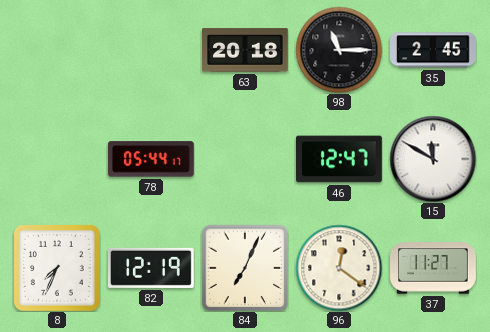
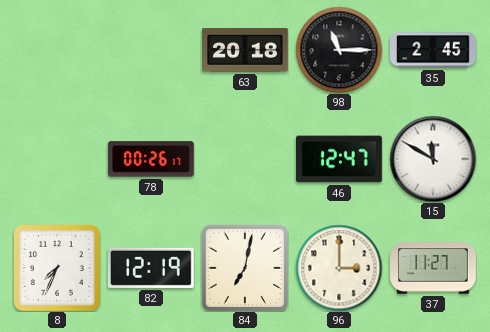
78: 05:44 -> 00:26
84: 7:04 -> 7:02
96: 12:21 -> 3:00
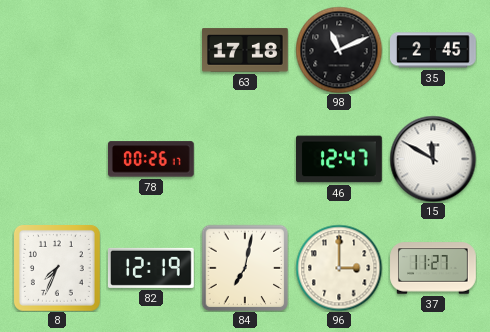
63: 20:18 -> 17:18
98: 11:15 -> 11:11
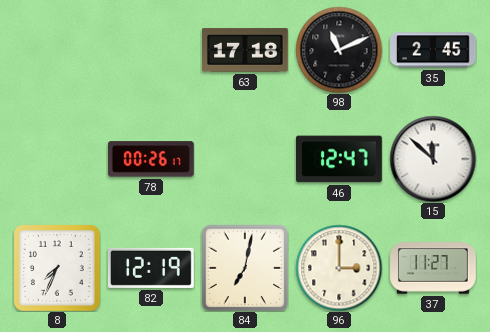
15: 11:50 -> 11:52
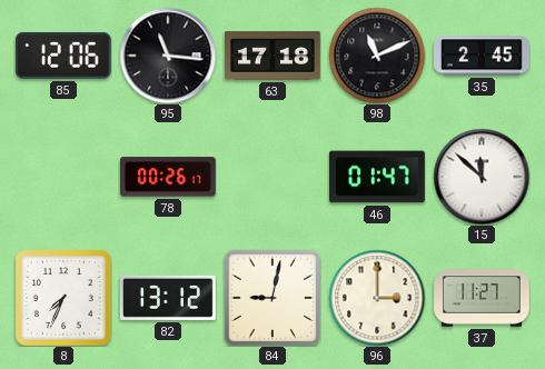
85: none -> 12:06
95: none -> 11:16
46: 12:47 -> 01:47
82: 12:19 -> 13:12
84: 7:02 -> 9:02
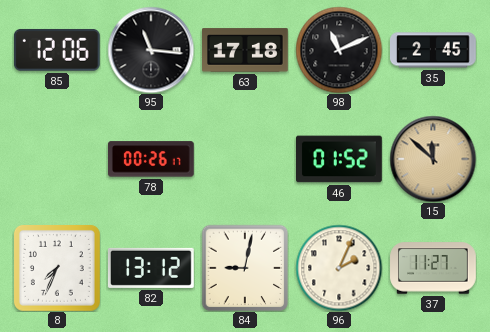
46: 01:47 -> 01:52
15 dial: white -> champagne
96: 3:00 -> 2:04
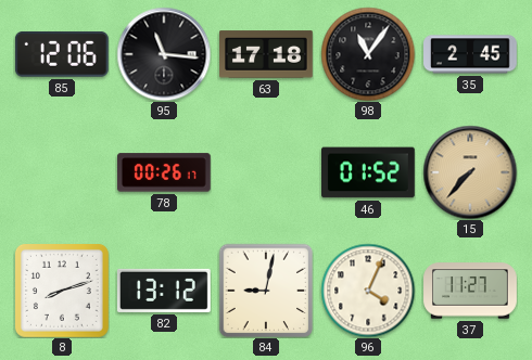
98: 11:11 -> 11:06
15: 11:52 -> 7:37
8: 7:34 -> 8:12
96: 2:04 -> 4:04
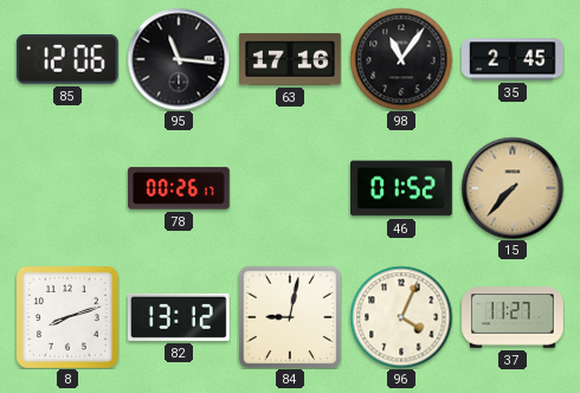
63: 17:18 -> 17:16
